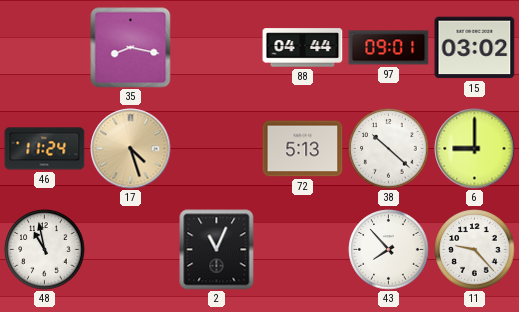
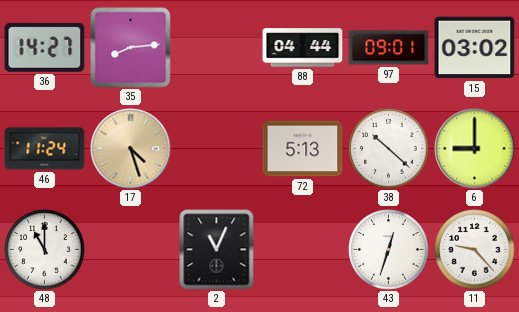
36: none -> 14:27
35: 8:17 -> 8:14
48: 10:58 -> 11:00
43: 7:53 -> 12:33
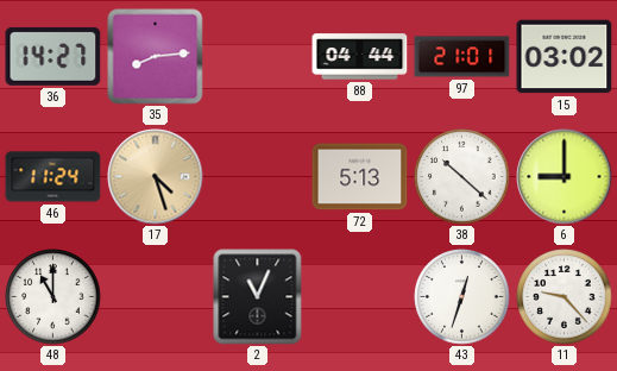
97: 09:01 -> 21:01
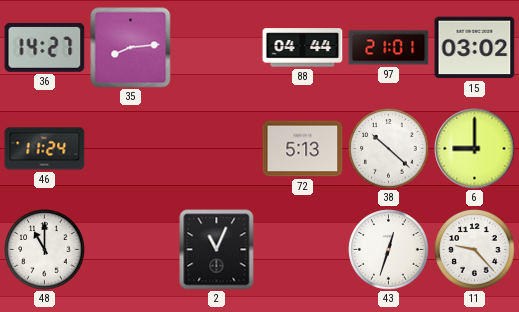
17: 4:27 -> none
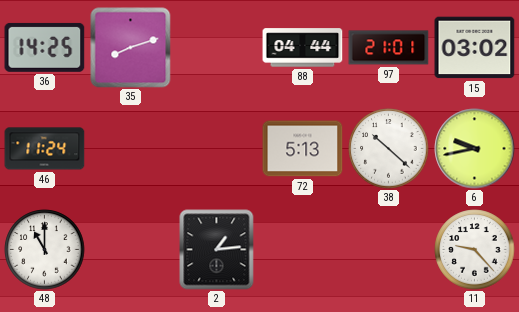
36: 14:27 -> 14:25
35: 8:14 -> 8:12
6: 9:00 -> 9:43
2: 11:04 -> 1:14
43: 12:33 -> none
